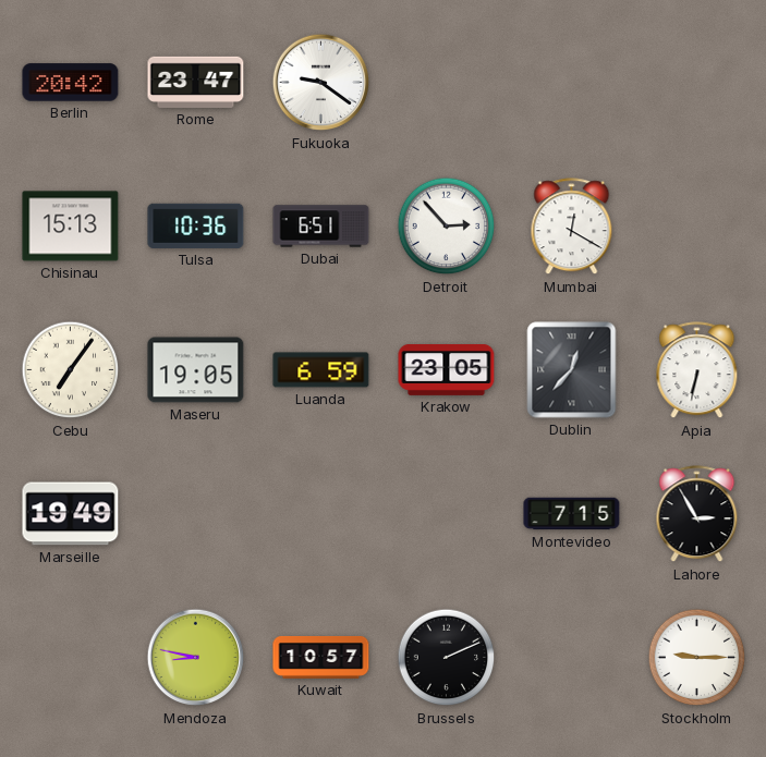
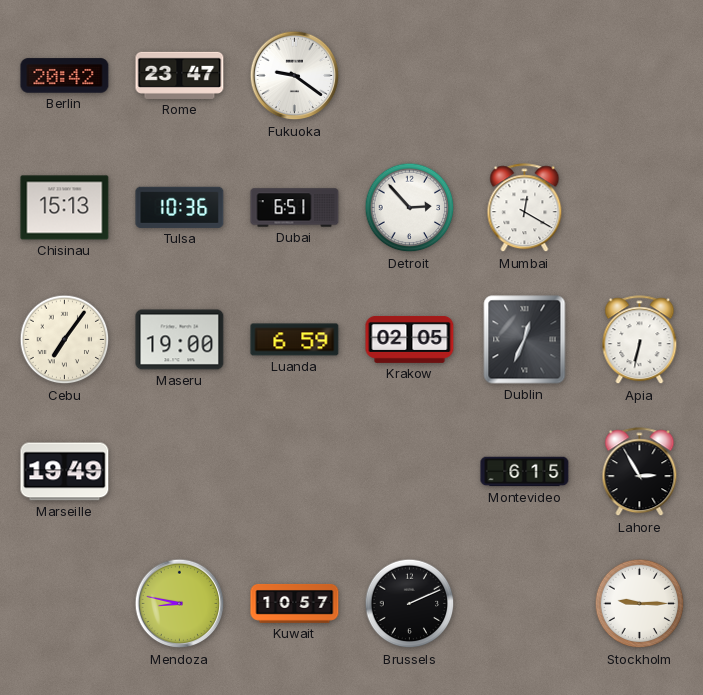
Maseru: 19:05 -> 19:00
Krakow: 23:05 -> 02:05
Dublin: 12:37 -> 12:34
Montevideo: 7:15 -> 6:15
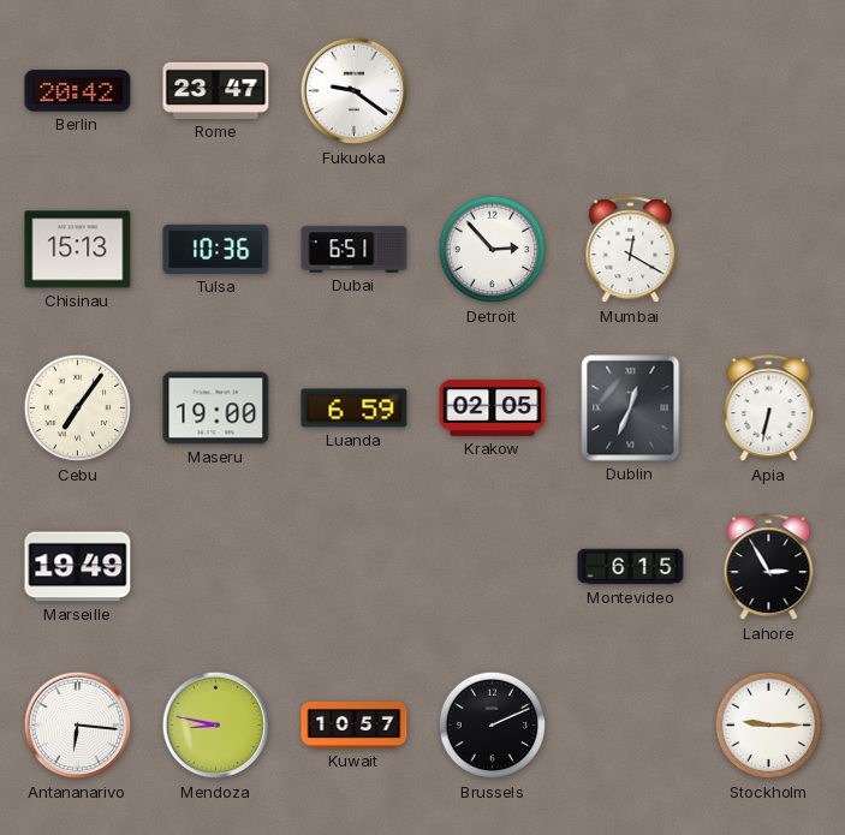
Antananarivo: none -> 6:16
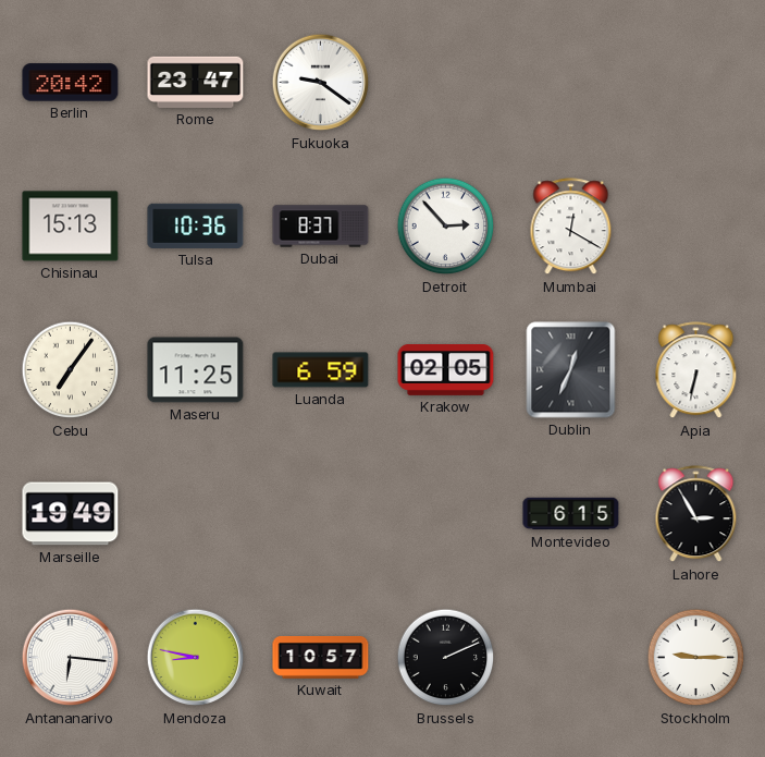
Dubai: 6:51 -> 8:37
Maseru: 19:00 -> 11:25
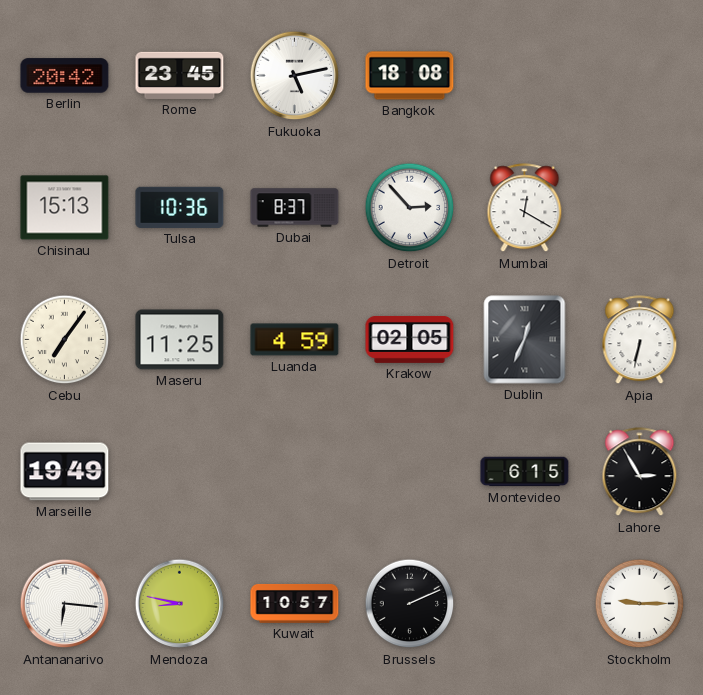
Rome: 23:47 -> 23:45
Fukuoka: 9:21 -> 5:13
Bangkok: none -> 18:08
Luanda: 6:59 -> 4:59
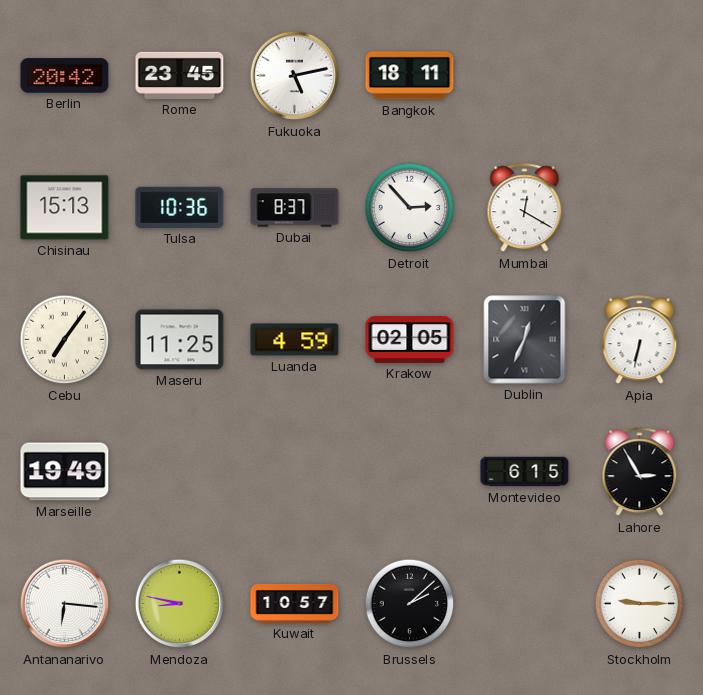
Bangkok: 18:08 -> 18:11
Brussels: 2:11 -> 2:08
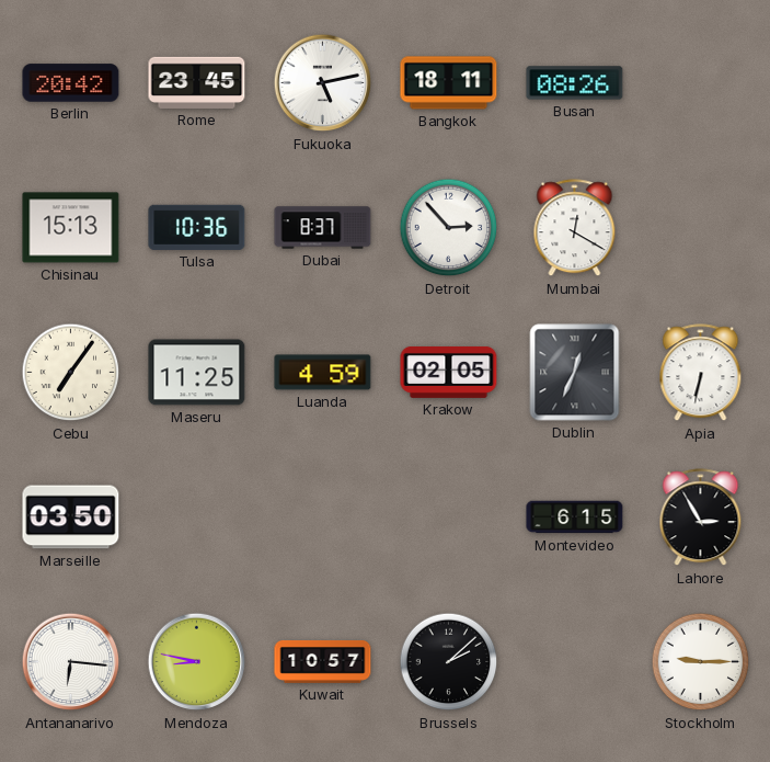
Busan: none -> 08:26
Marseille: 19:49 -> 03:50
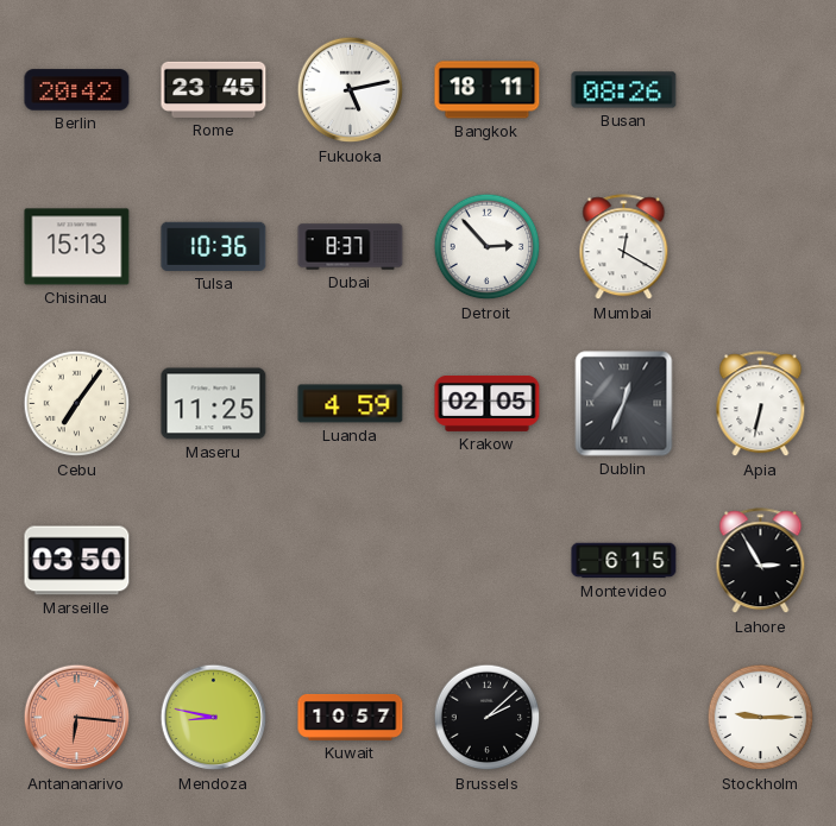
Antananarivo dial: white -> salmon
